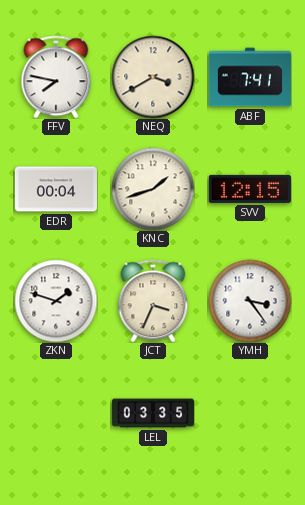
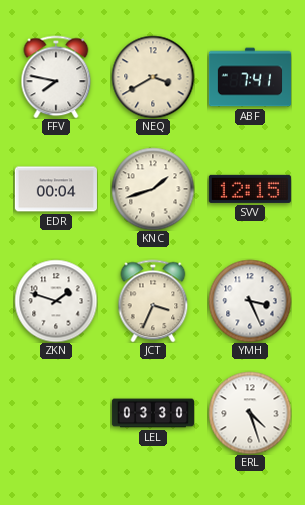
YMH: 3:24 -> 3:26
LEL: 03:35 -> 03:30
ERL: none -> 4:27
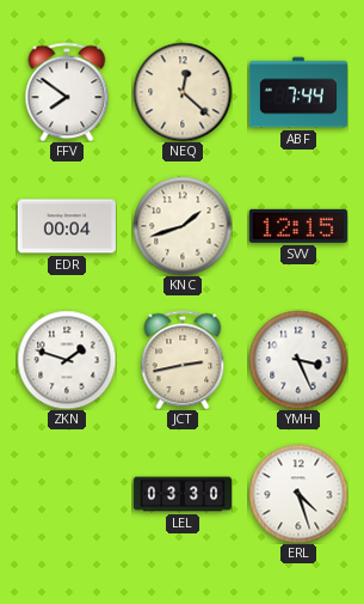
FFV: 7:47 -> 7:51
NEQ: 3:40 -> 12:22
ABF: 7:41 -> 7:44
JCT: 3:34 -> 2:43
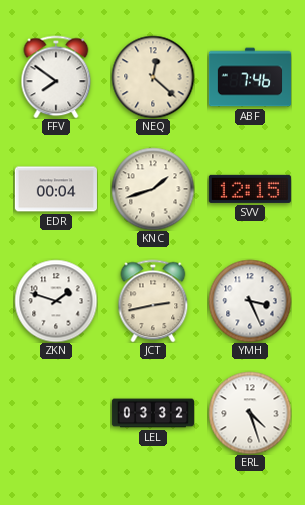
ABF: 7:44 -> 7:46
LEL: 03:30 -> 03:32
